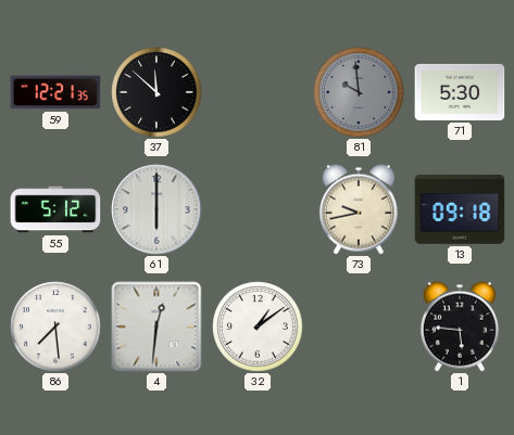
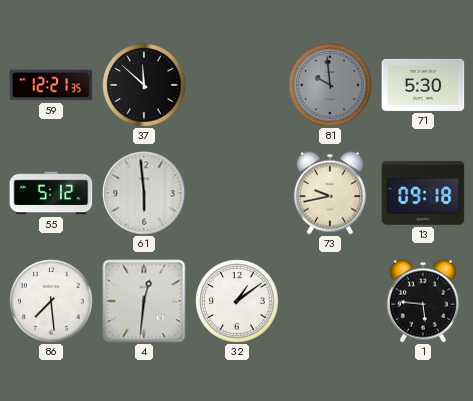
61: 6:00 -> 5:59
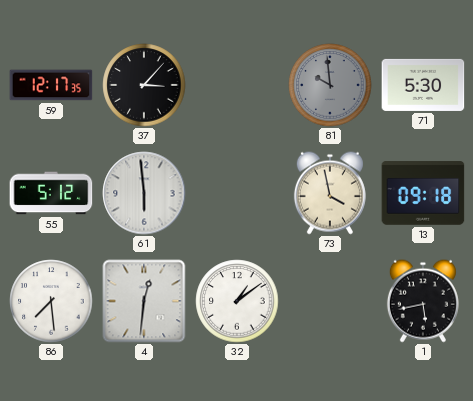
59: 12:21 -> 12:17
37: 11:52 -> 3:07
73: 9:43 -> 3:58
1: 5:46 -> 5:43
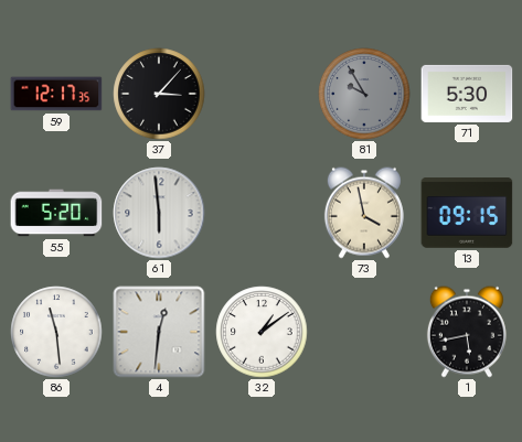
81: 9:59 -> 9:55
55: 5:12 -> 5:20
13: 09:18 -> 09:15
86: 7:29 -> 11:29
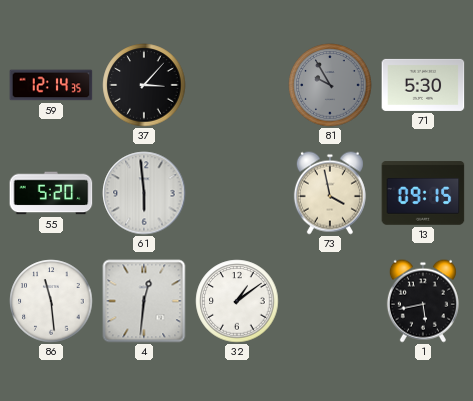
59: 12:17 -> 12:14
